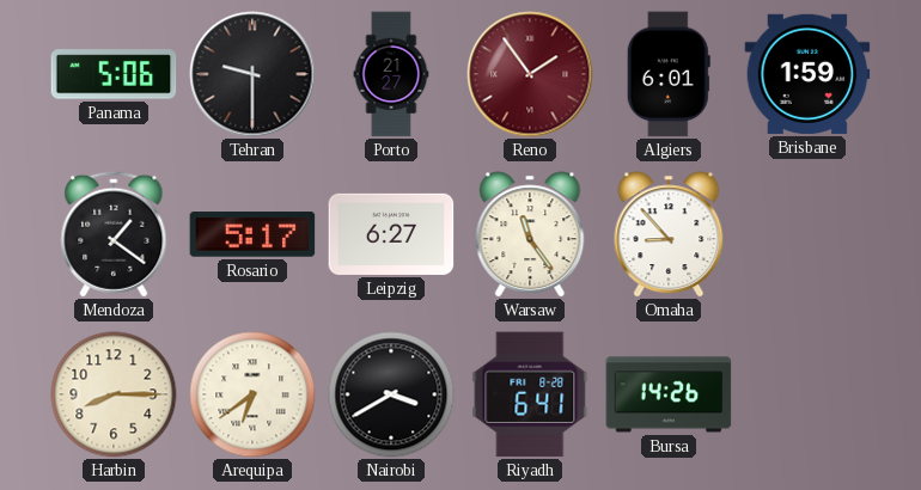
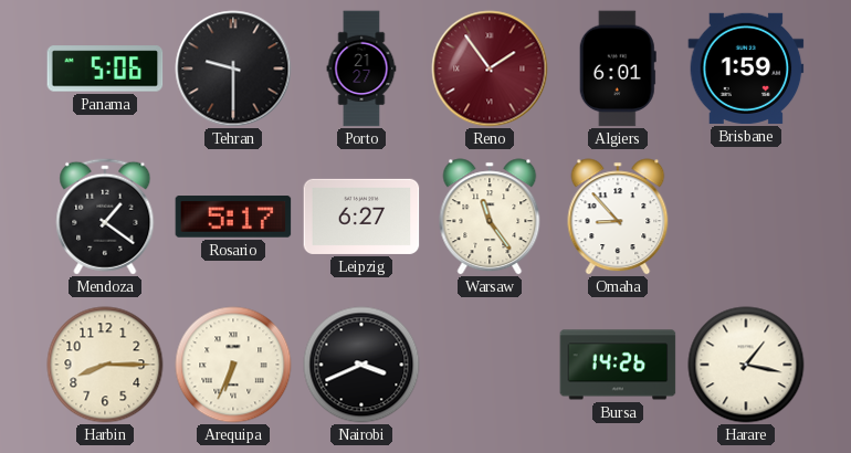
Arequipa: 6:39 -> 6:34
Nairobi: 3:40 -> 3:41
Riyadh: 6:41 -> none
Harare: none -> 1:17
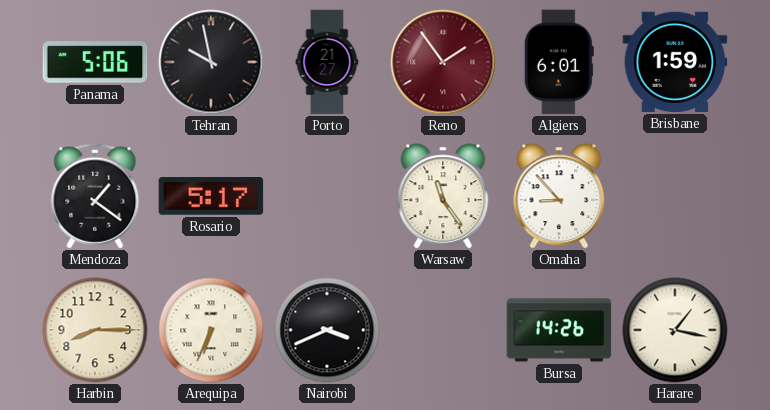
Tehran: 9:30 -> 9:58
Leipzig: 6:27 -> none
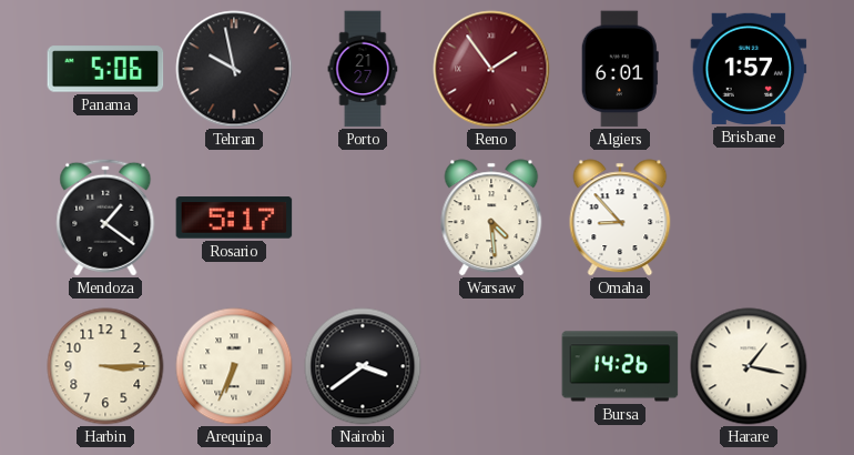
Brisbane: 1:59 -> 1:57
Warsaw: 11:24 -> 4:29
Harbin: 8:15 -> 3:15
Nairobi: 3:41 -> 3:39
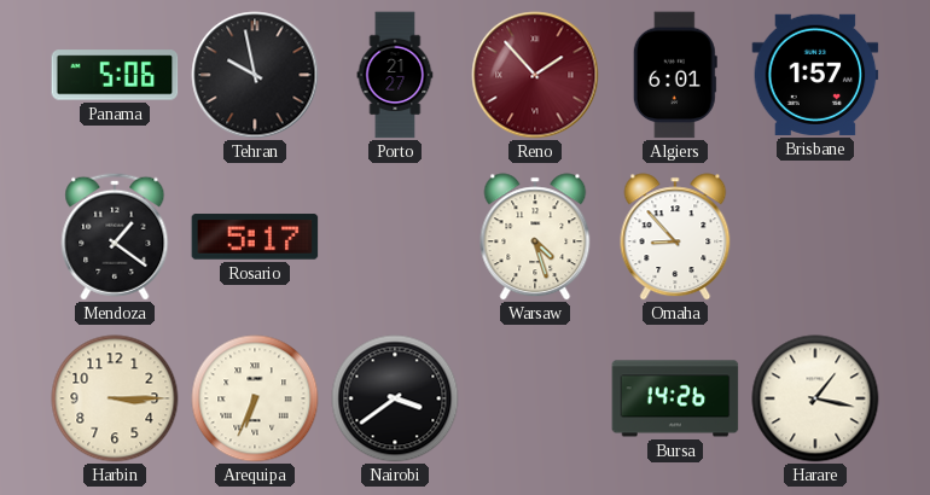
Reno: 1:54 -> 1:53
Warsaw: 4:29 -> 4:27
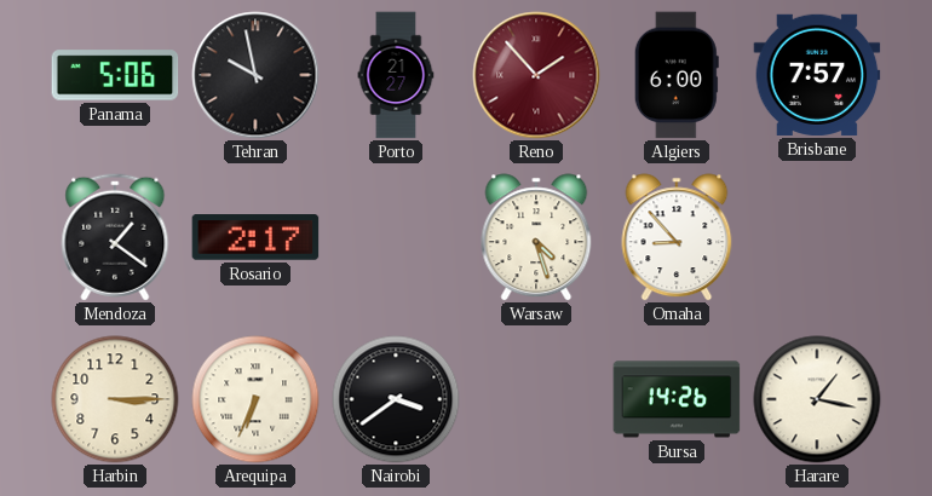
Algiers: 6:01 -> 6:00
Brisbane: 1:57 -> 7:57
Rosario: 5:17 -> 2:17
